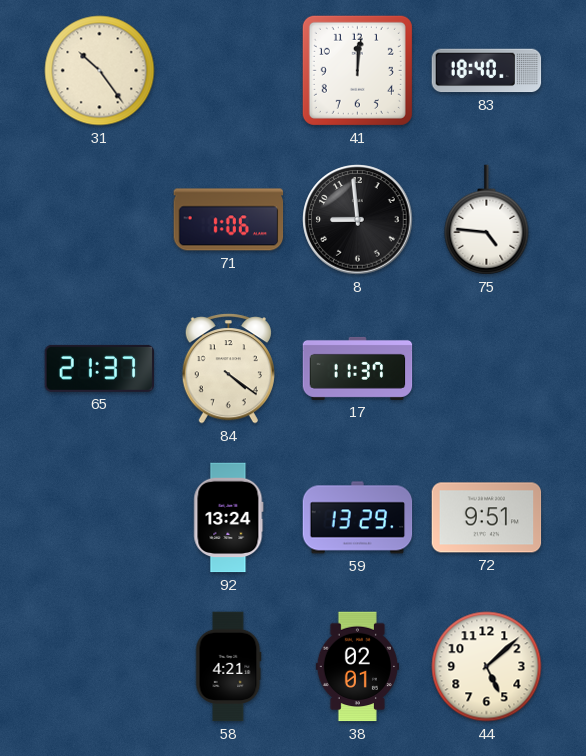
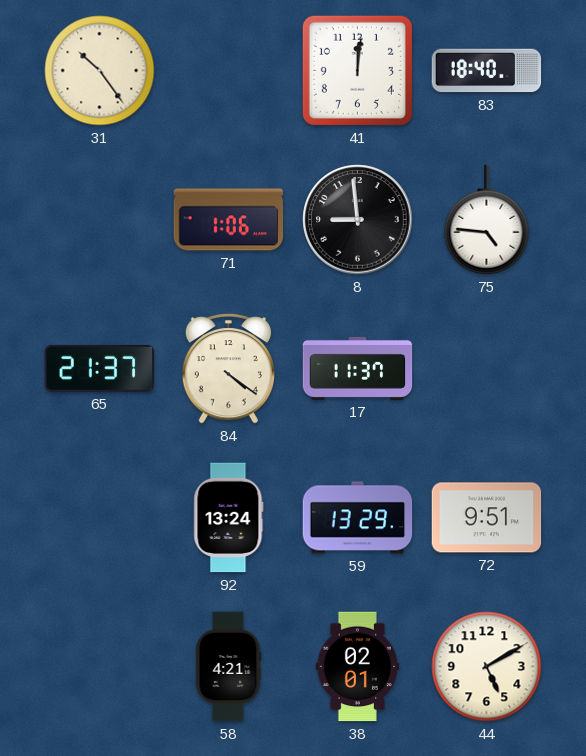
44: 5:08 -> 5:10
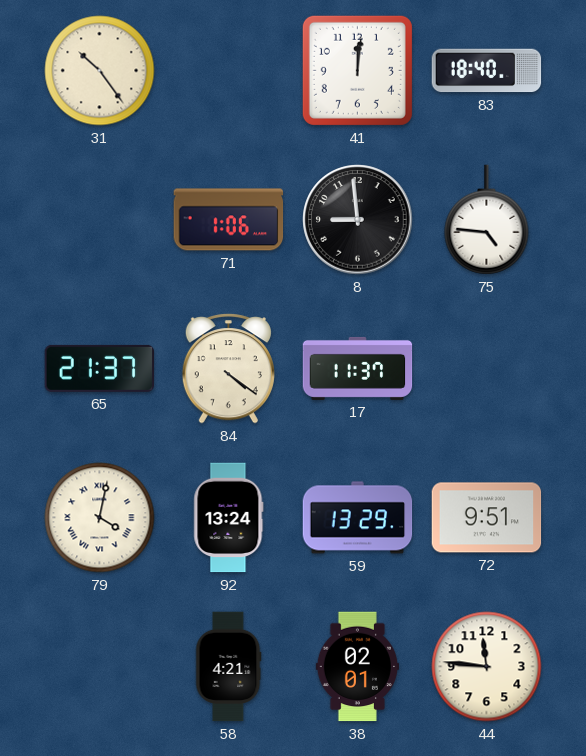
79: none -> 4:02
44: 5:10 -> 11:46
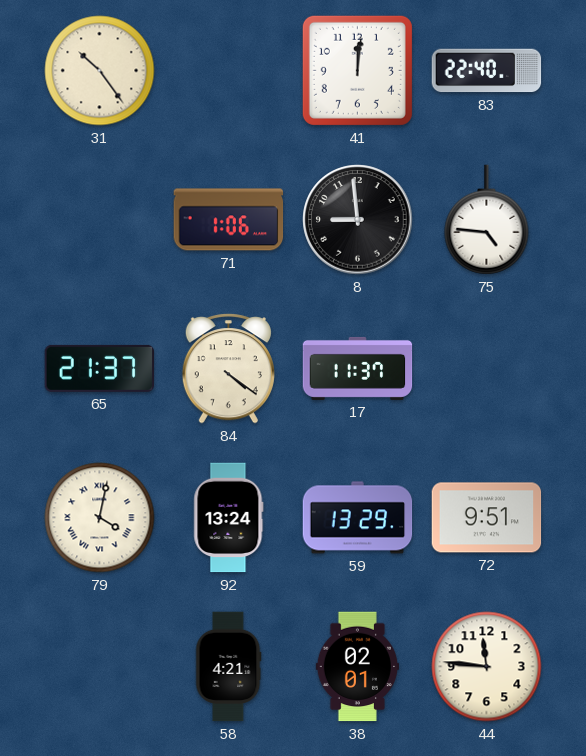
83: 18:40 -> 22:40
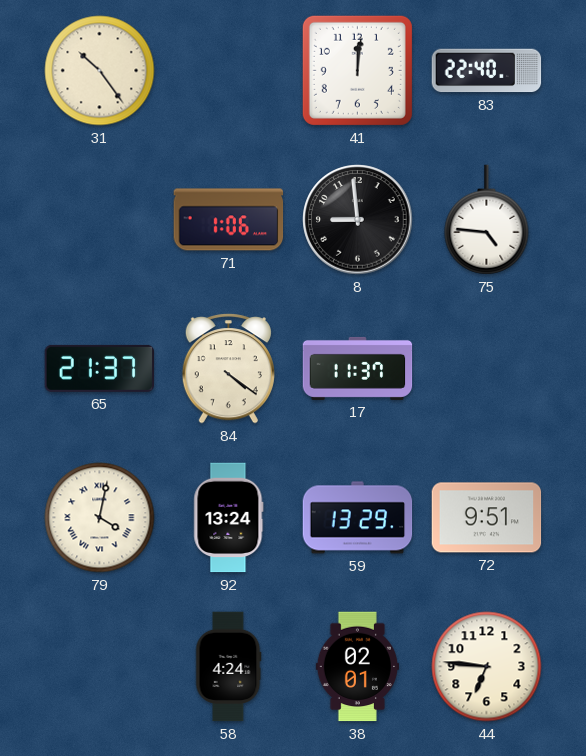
58: 4:21 -> 4:24
44: 11:46 -> 6:46
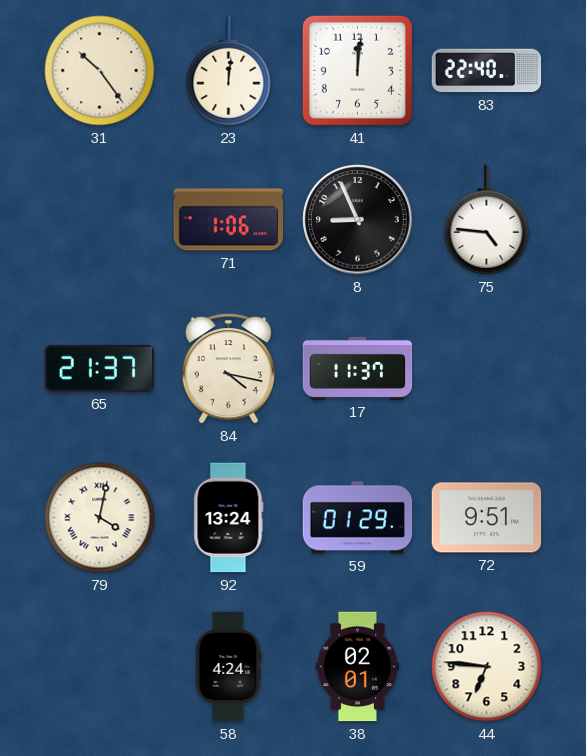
23: none -> 12:01
8: 8:59 -> 8:56
84: 4:21 -> 4:17
59: 13:29 -> 01:29
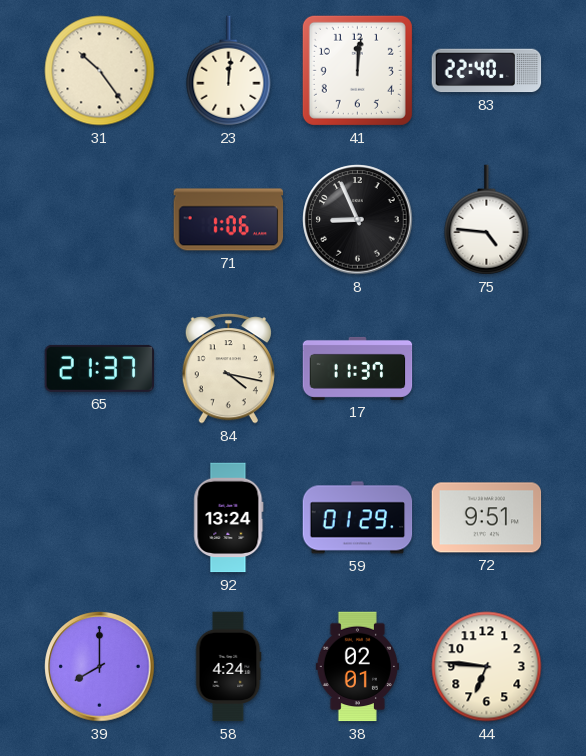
79: 4:02 -> none
39: none -> 8:00
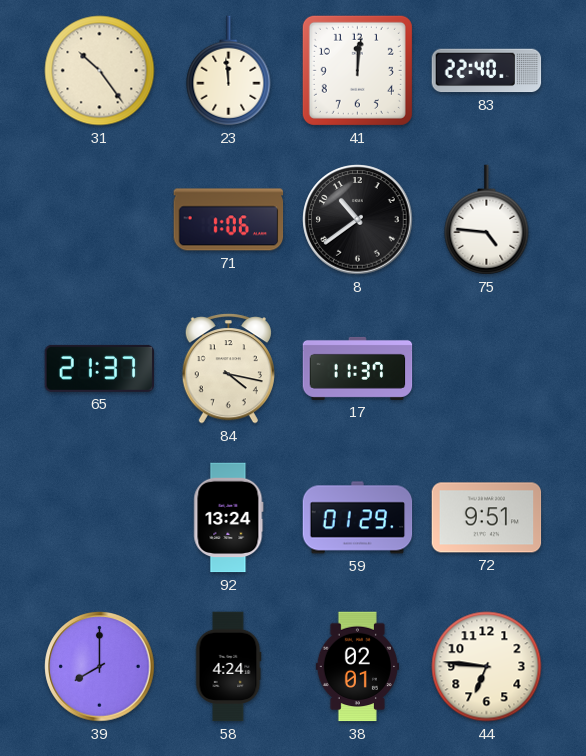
23: 12:01 -> 11:59
8: 8:56 -> 10:39
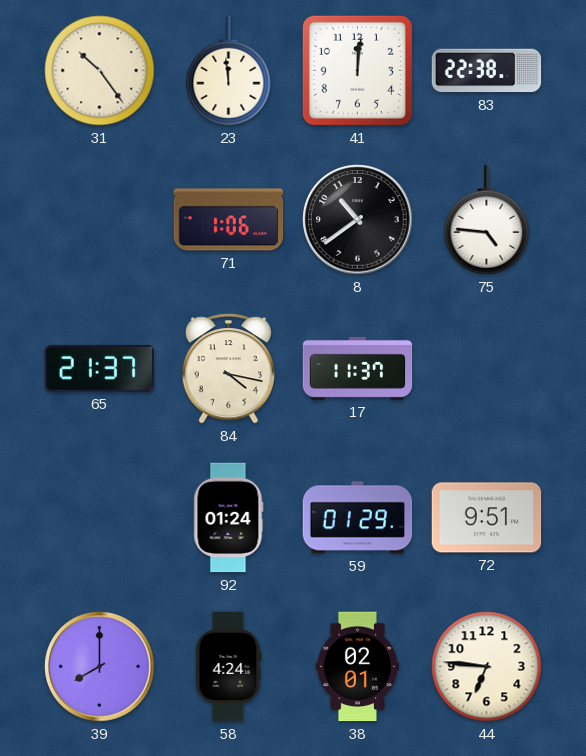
83: 22:40 -> 22:38
92: 13:24 -> 01:24
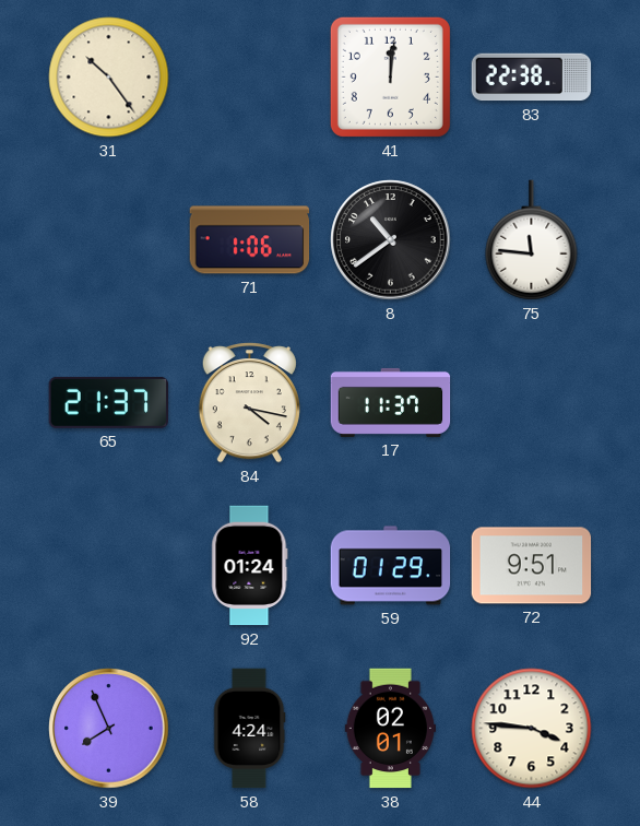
23: 11:59 -> none
75: 4:46 -> 11:46
39: 8:00 -> 7:56
44: 6:46 -> 3:46
